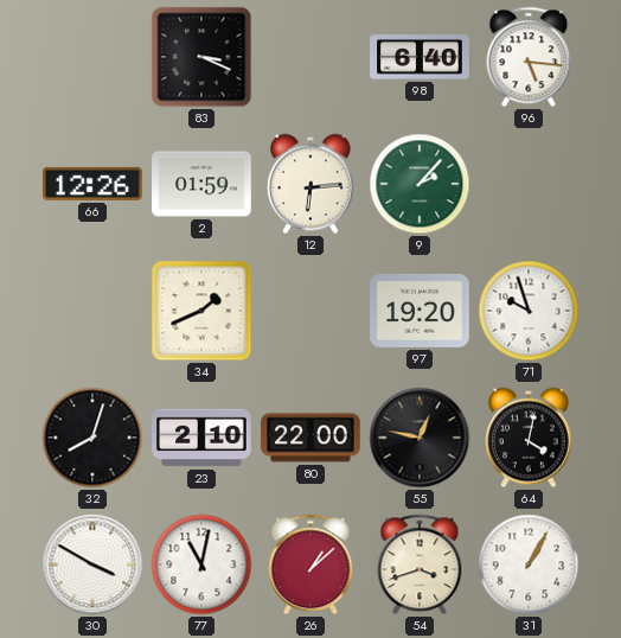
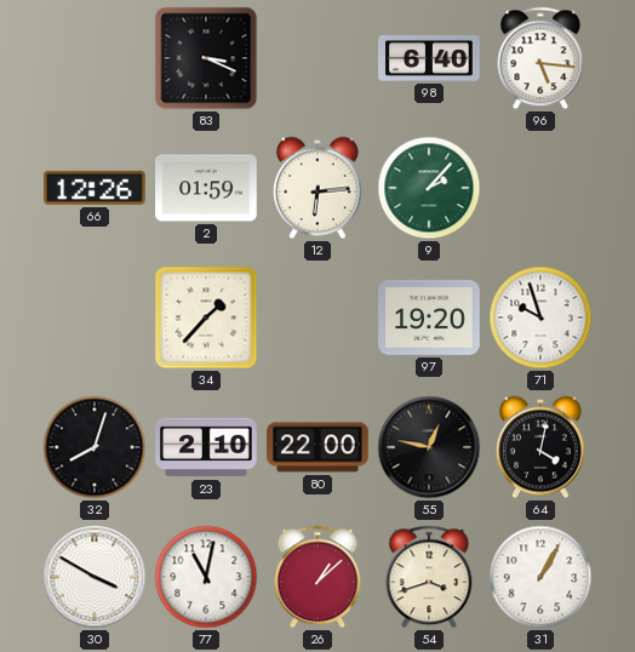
34: 1:41 -> 1:37
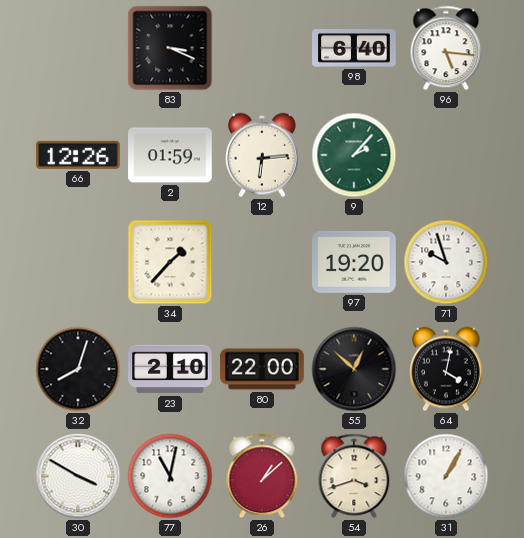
55: 12:47 -> 12:52
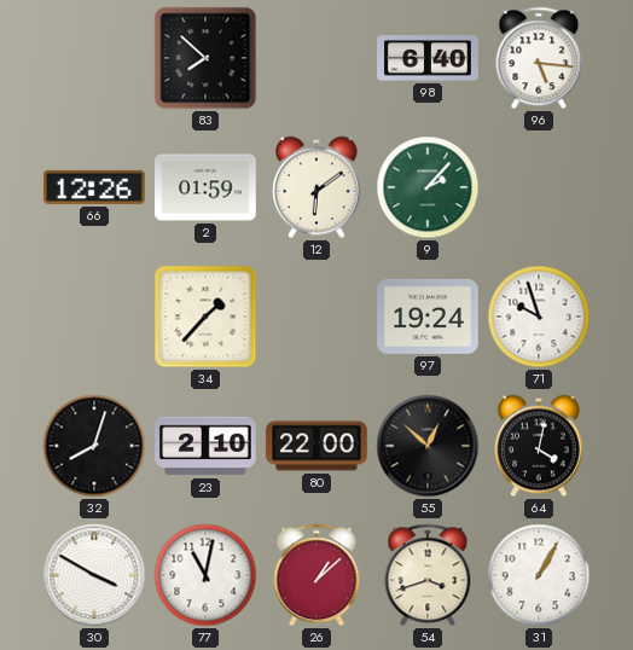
83: 3:19 -> 7:52
12: 6:14 -> 6:09
97: 19:20 -> 19:24
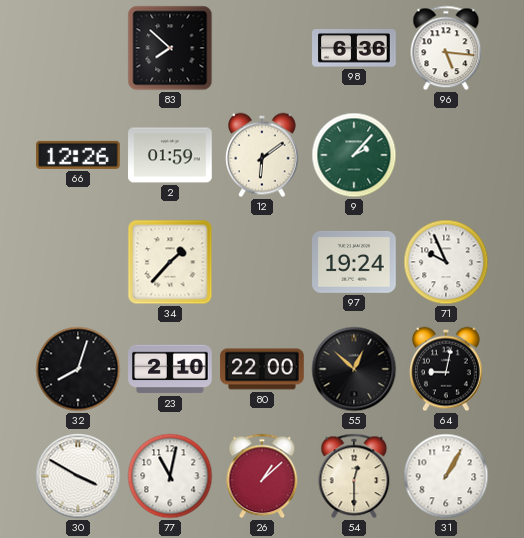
98: 6:40 -> 6:36
71: 9:57 -> 9:56
64: 4:02 -> 9:02
54: 3:42 -> 12:30
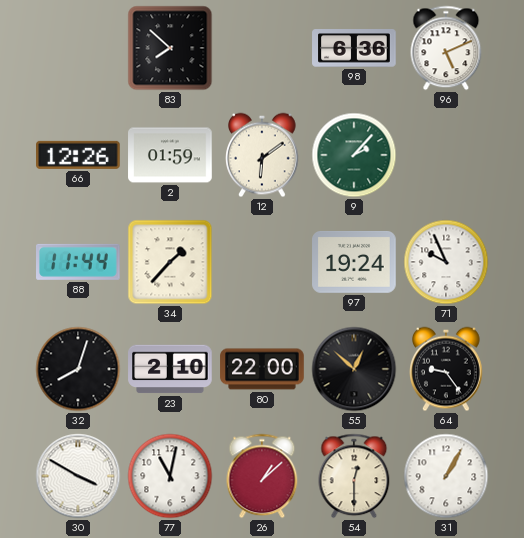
96: 5:16 -> 5:11
88: none -> 11:44
64: 9:02 -> 9:24
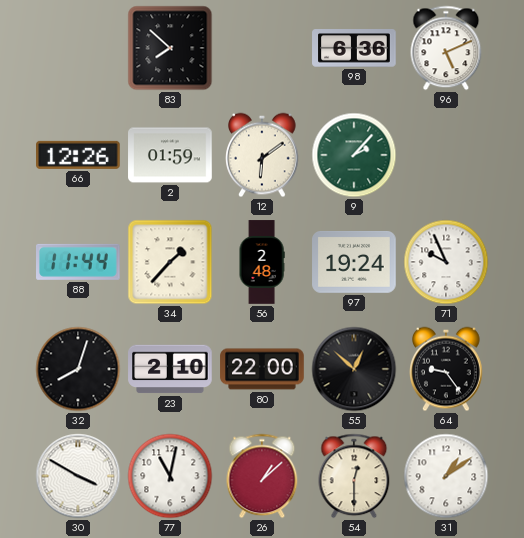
56: none -> 2:48
31: 1:05 -> 1:09
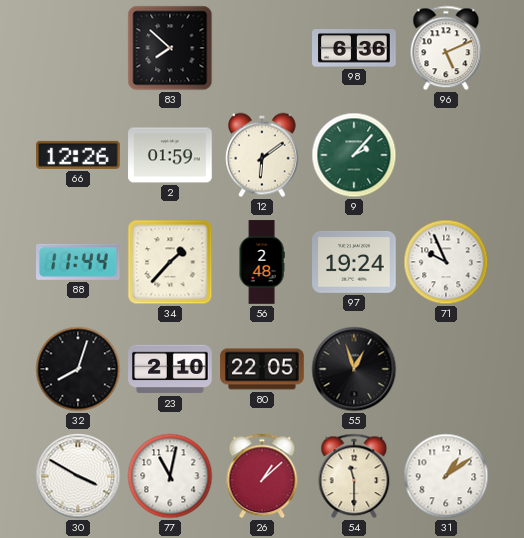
80: 22:00 -> 22:05
55: 12:52 -> 12:57
64: 9:24 -> none
54: 12:30 -> 11:30
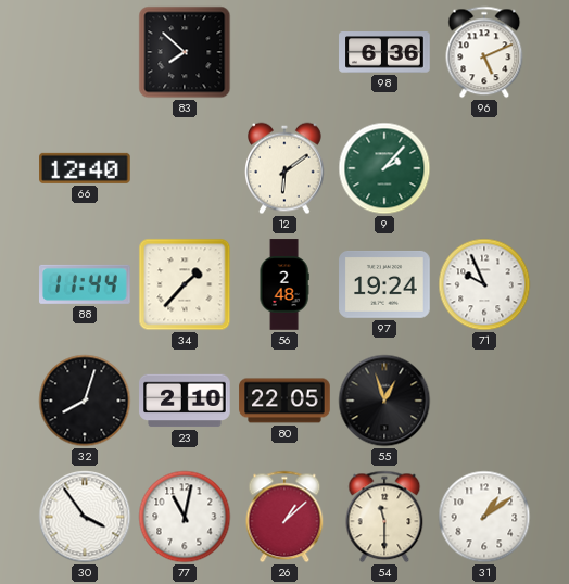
66: 12:26 -> 12:40
2: 01:59 -> none
30: 3:50 -> 3:54
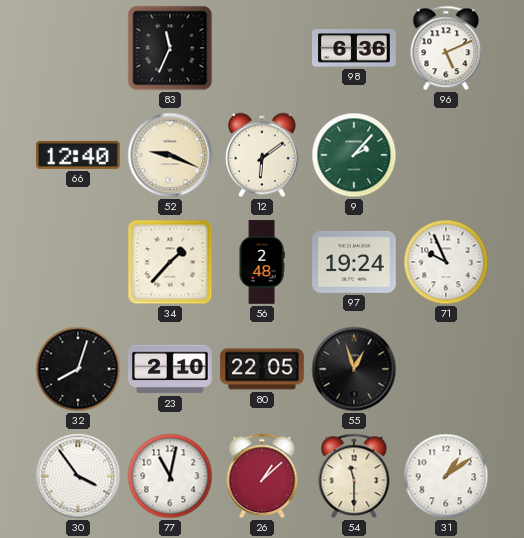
83: 7:52 -> 11:34
52: none -> 9:19
88: 11:44 -> none
